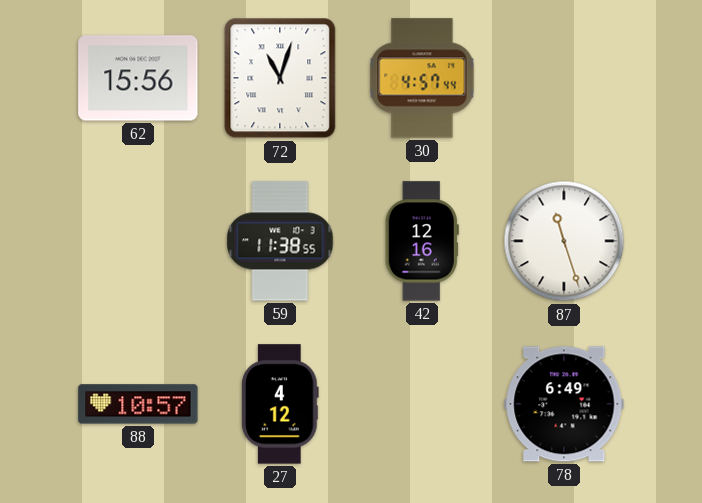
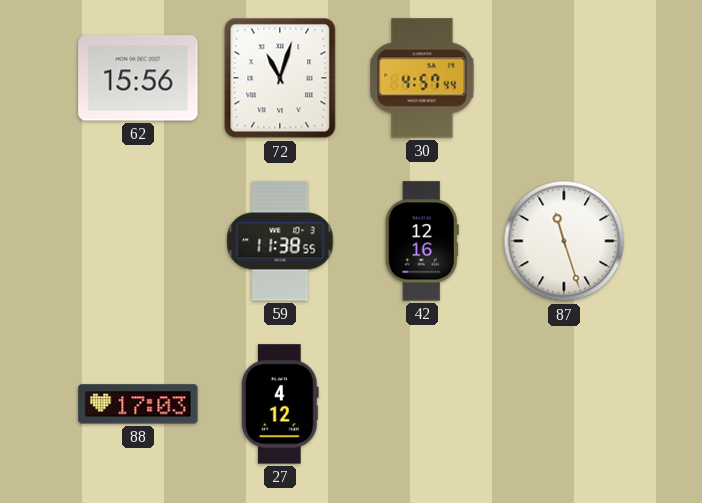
88: 10:57 -> 17:03
78: 6:49 -> none
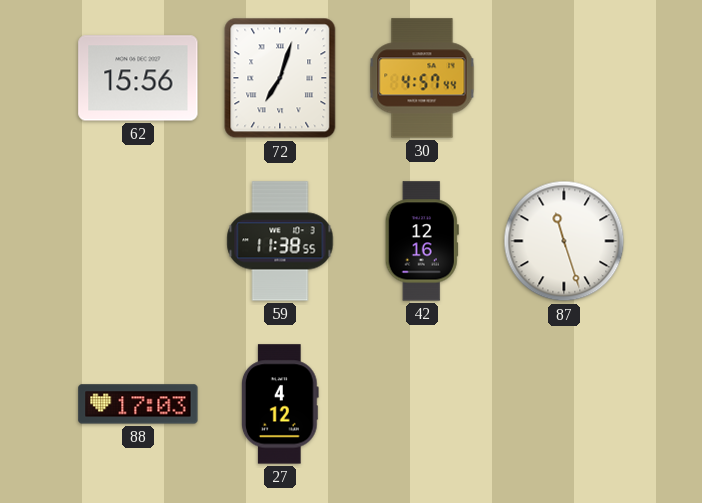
72: 11:03 -> 7:03
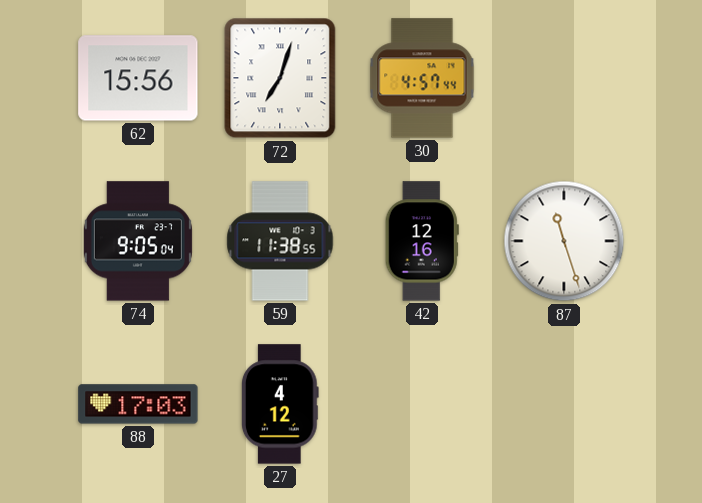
74: none -> 9:05
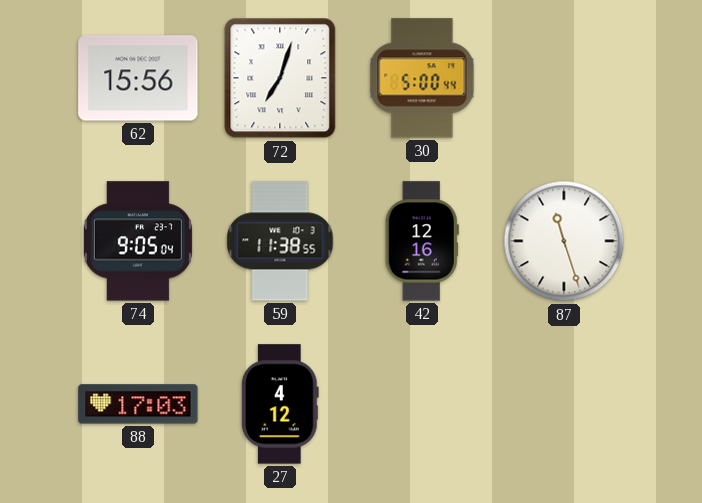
30: 4:57 -> 5:00
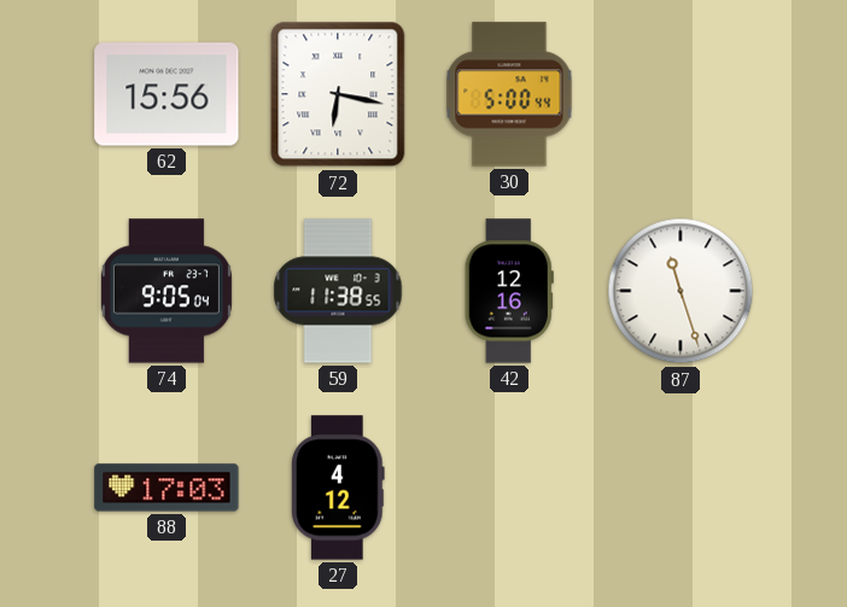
72: 7:03 -> 6:17
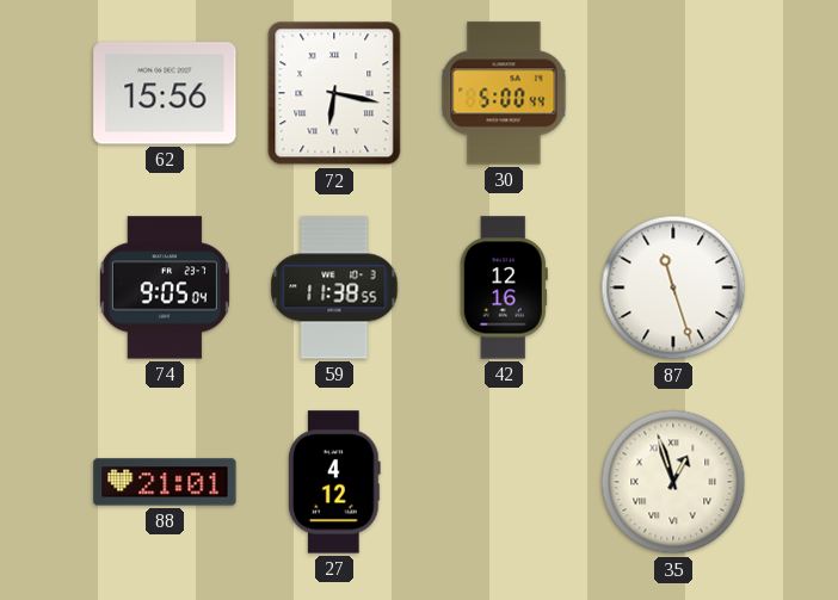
88: 17:03 -> 21:01
35: none -> 12:57
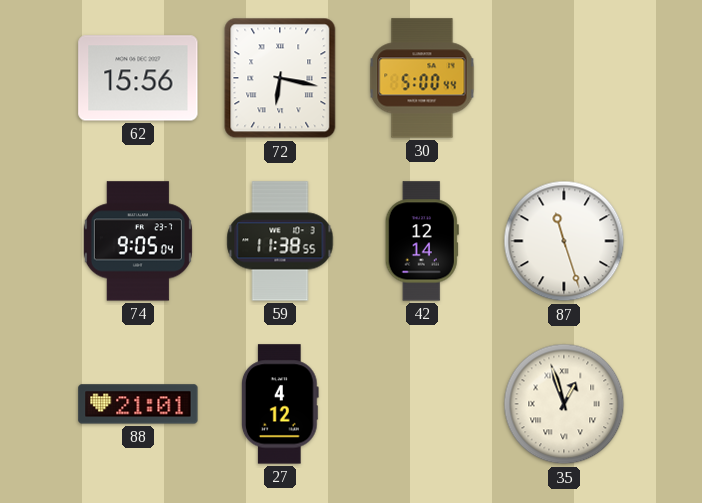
42: 12:16 -> 12:14
